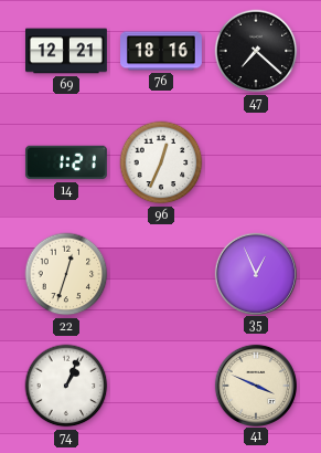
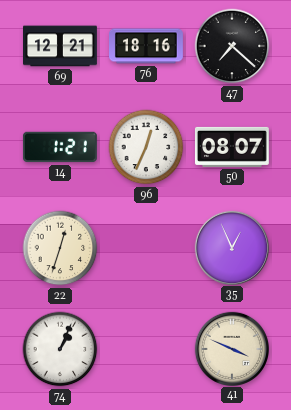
50: none -> 08:07
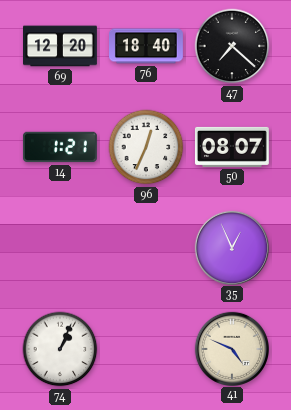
69: 12:21 -> 12:20
76: 18:16 -> 18:40
22: 12:33 -> none
41: 3:49 -> 4:49
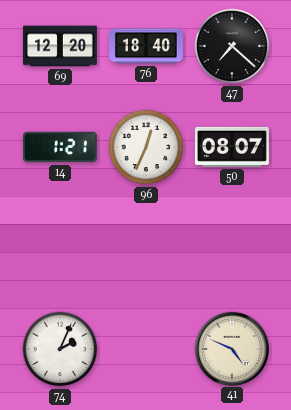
35: 12:56 -> none
74: 1:04 -> 2:04
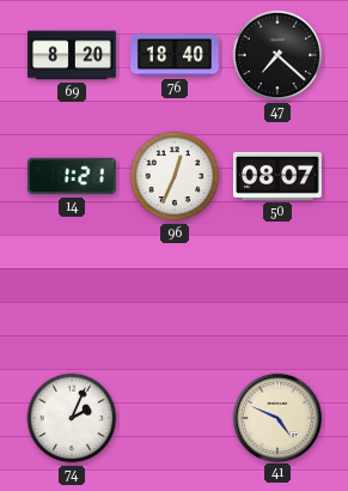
69: 12:20 -> 8:20
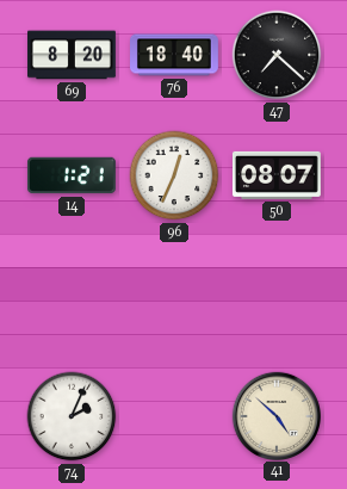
41: 4:49 -> 4:52
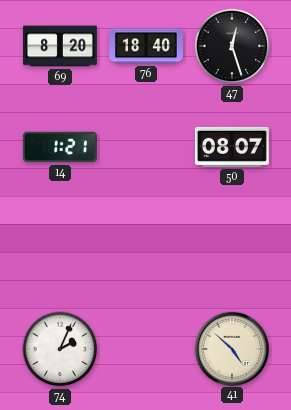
47: 7:22 -> 12:27
96: 12:34 -> none
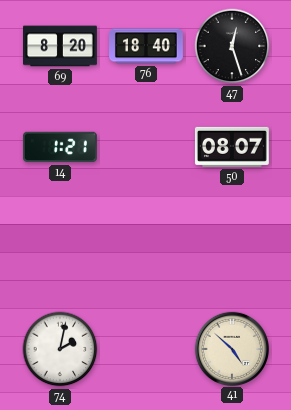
74: 2:04 -> 2:02
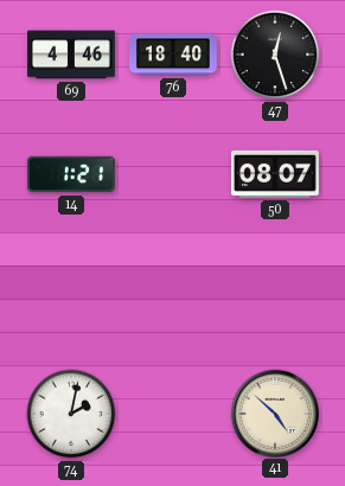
69: 8:20 -> 4:46
